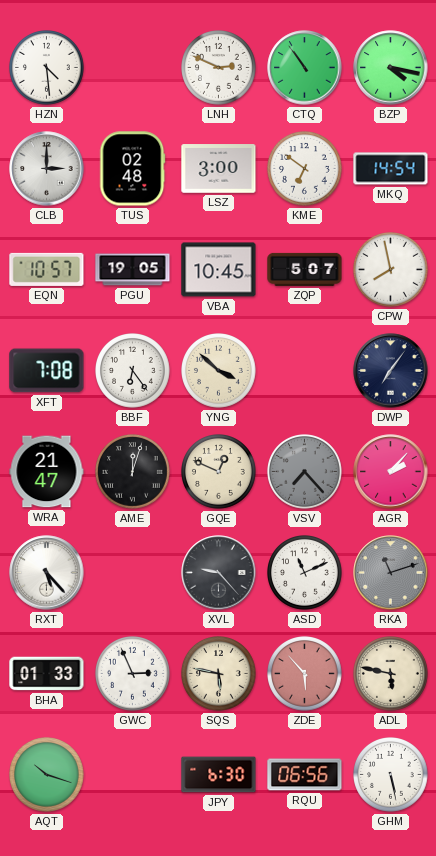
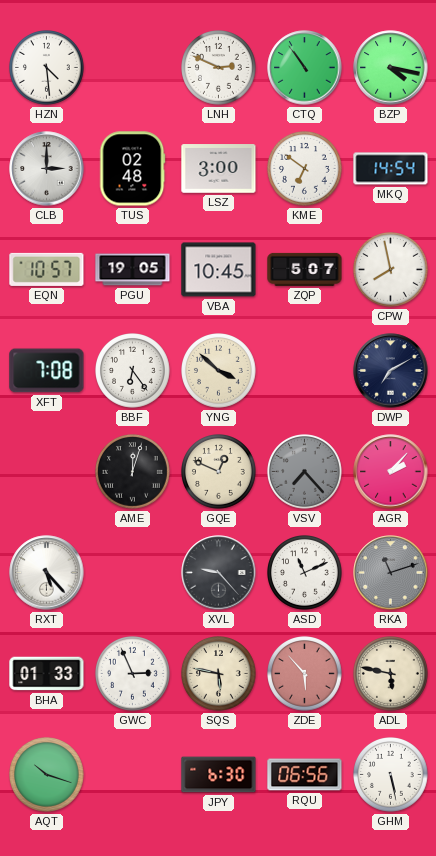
DWP: 7:06 -> 7:10
WRA: 21:47 -> none
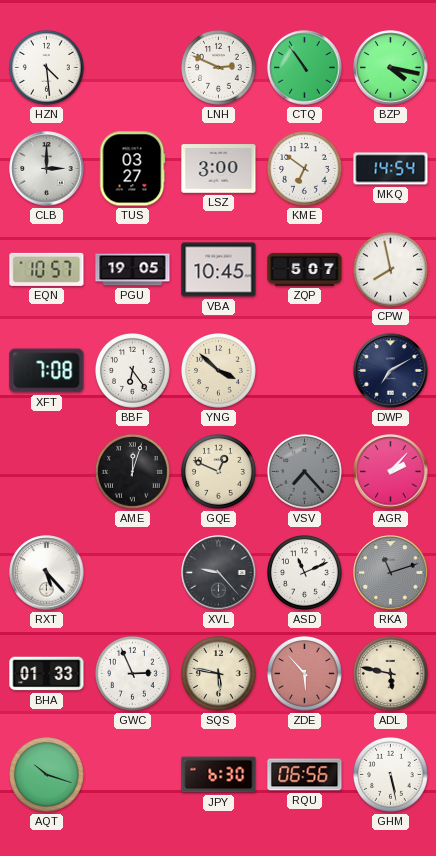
TUS: 02:48 -> 03:27
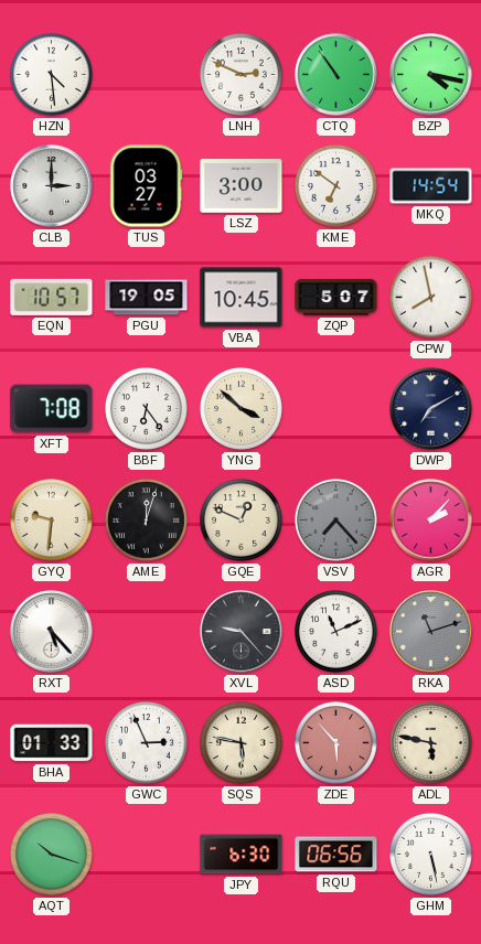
GYQ: none -> 9:31
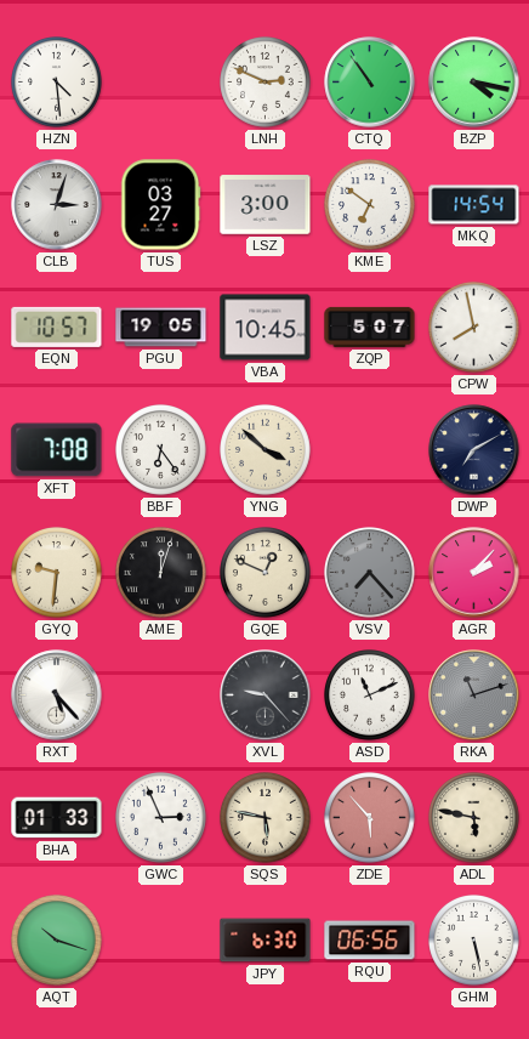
CLB: 3:00 -> 3:03
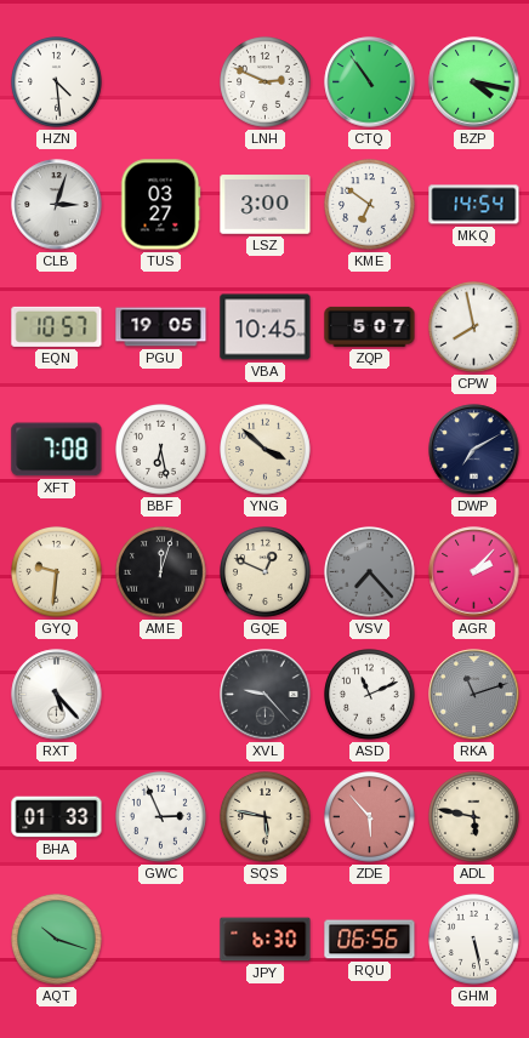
BBF: 6:24 -> 6:28
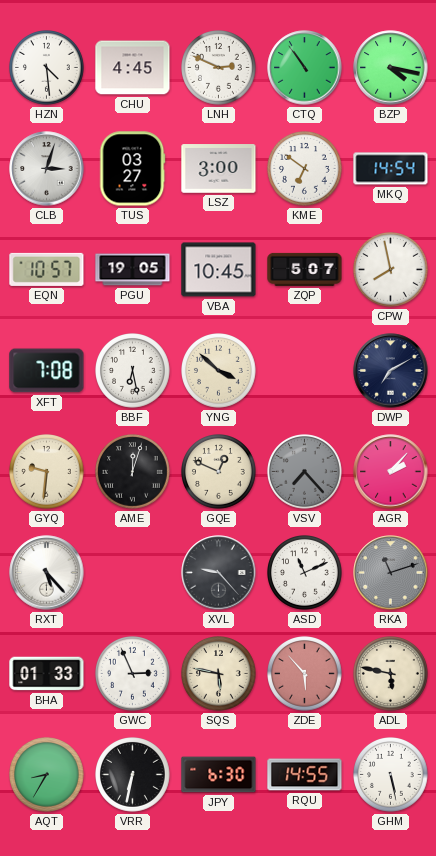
CHU: none -> 4:45
AQT: 10:18 -> 8:35
VRR: none -> 6:32
RQU: 06:56 -> 14:55
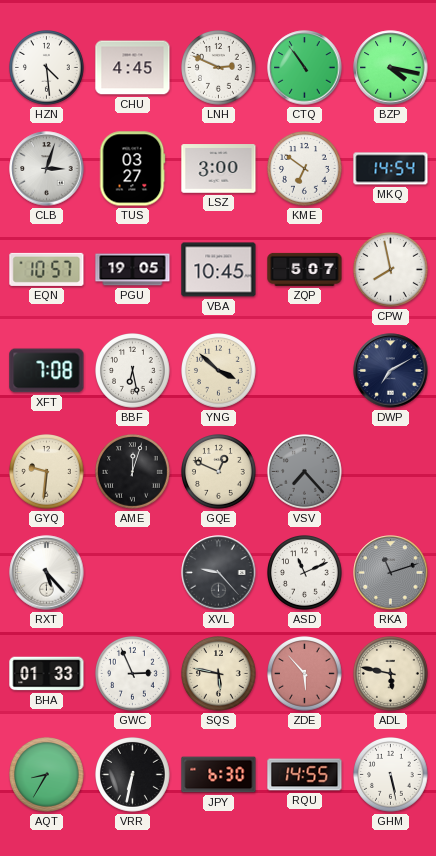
AGR: 2:07 -> none
